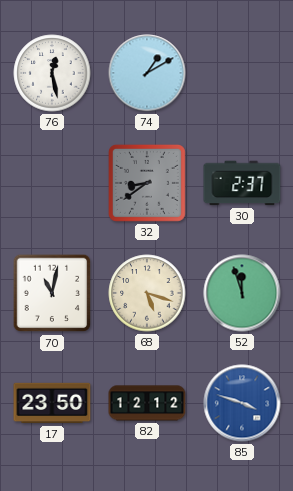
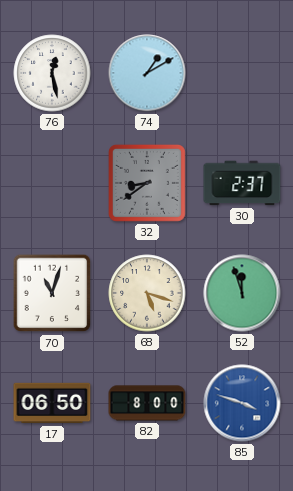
70: 11:02 -> 11:03
17: 23:50 -> 06:50
82: 12:12 -> 8:00
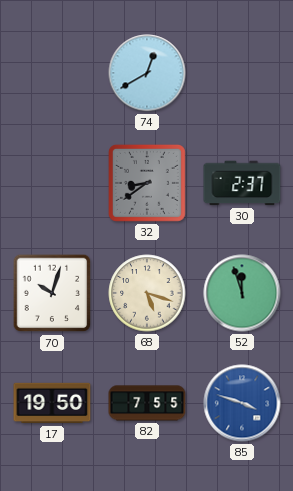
76: 12:28 -> none
74: 1:10 -> 12:40
70: 11:03 -> 10:03
17: 06:50 -> 19:50
82: 8:00 -> 7:55
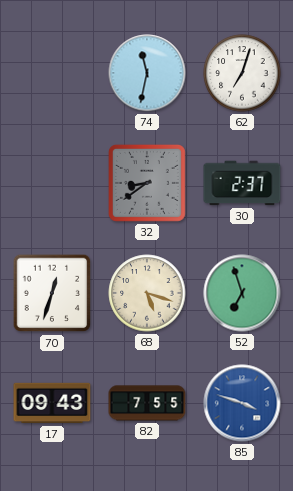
74: 12:40 -> 11:32
62: none -> 7:03
70: 10:03 -> 12:33
52: 11:57 -> 6:57
17: 19:50 -> 09:43
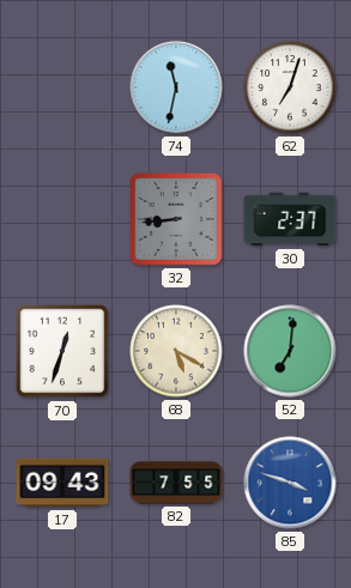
32: 8:39 -> 8:44
68: 5:18 -> 5:20
52: 6:57 -> 7:01
